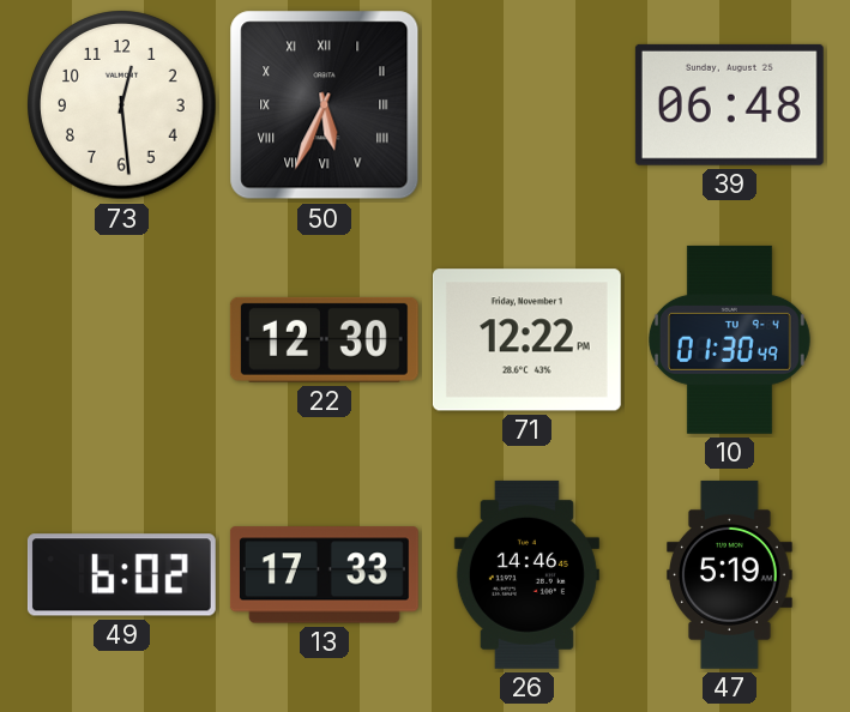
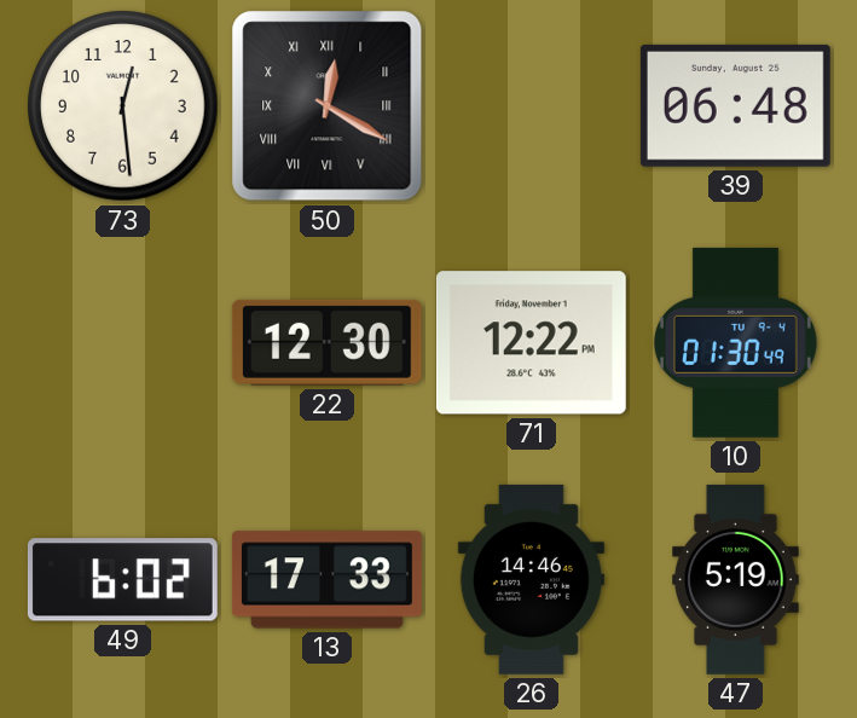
50: 5:34 -> 12:20
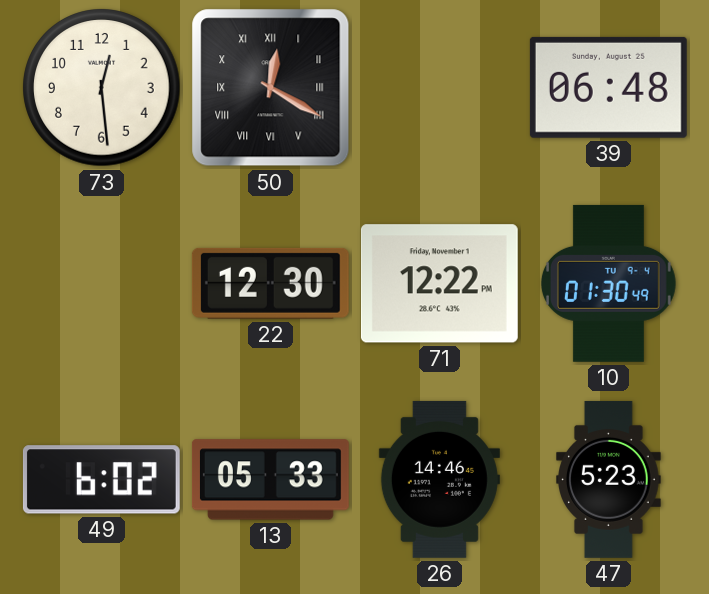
13: 17:33 -> 05:33
47: 5:19 -> 5:23
